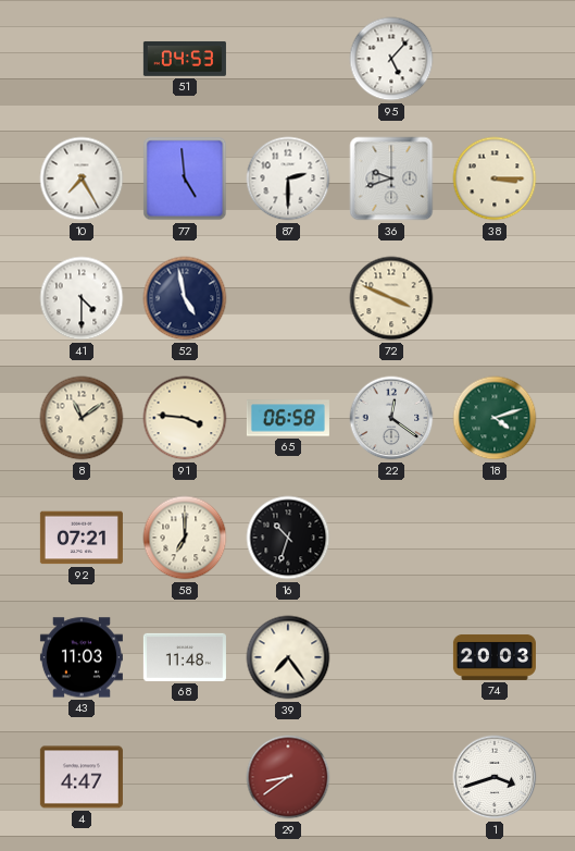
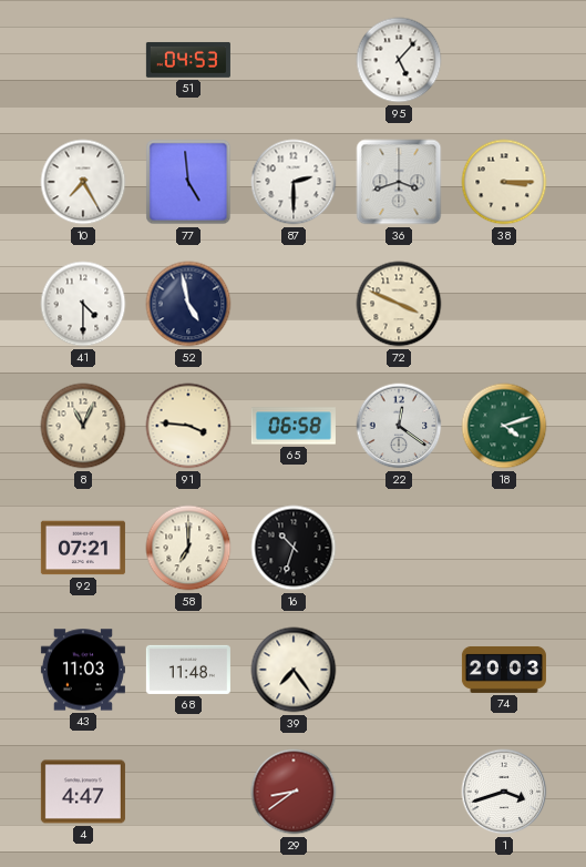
36: 9:42 -> 3:42
8: 11:09 -> 11:04
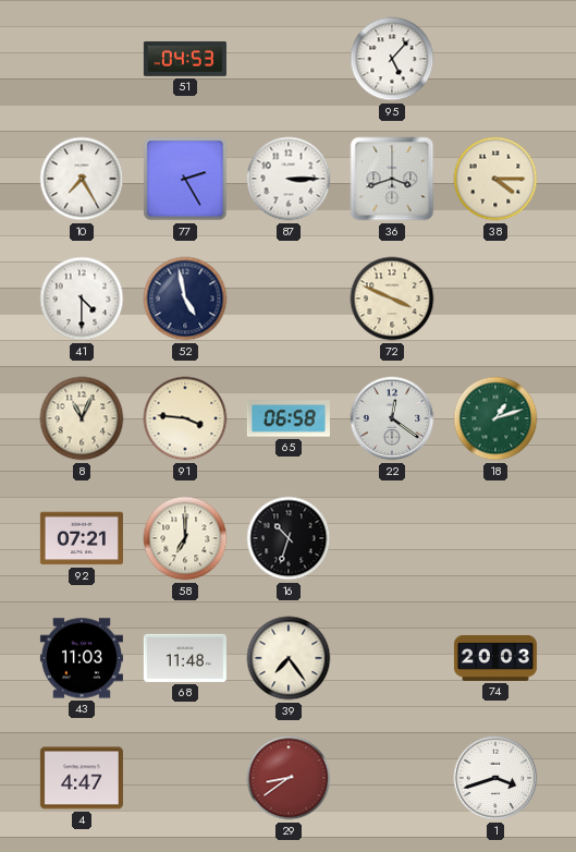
77: 4:59 -> 2:25
87: 2:30 -> 3:15
38: 3:15 -> 4:15
18: 4:12 -> 1:12
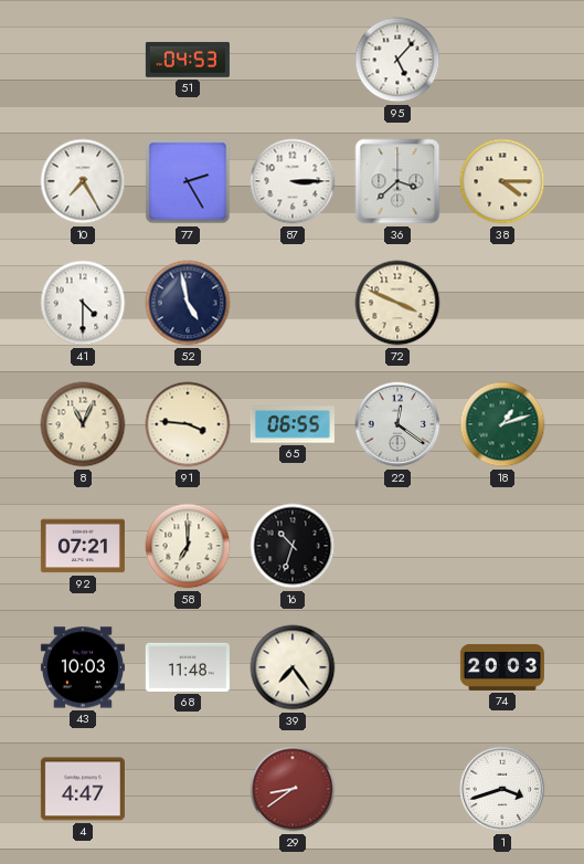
36: 3:42 -> 3:38
65: 06:58 -> 06:55
43: 11:03 -> 10:03
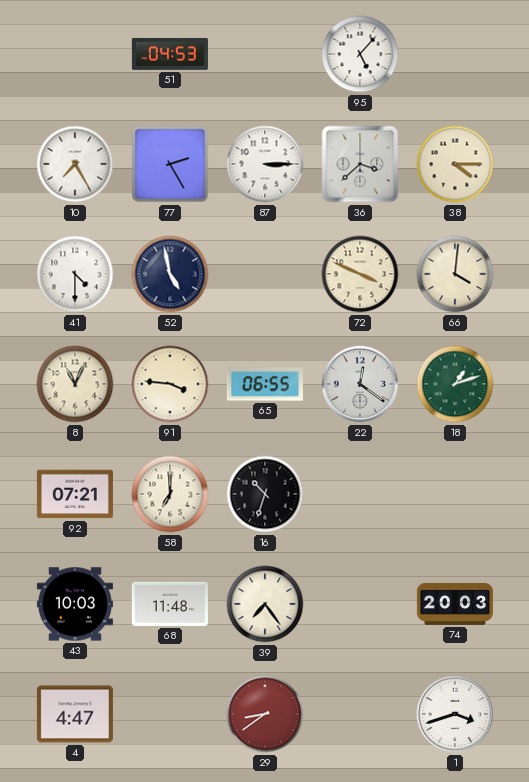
66: none -> 4:01
